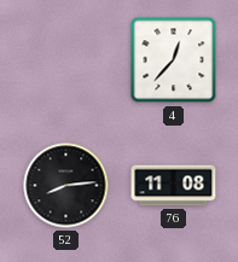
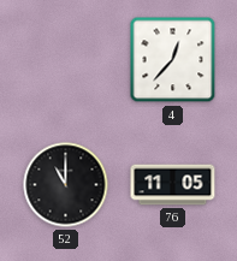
52: 8:14 -> 11:00
76: 11:08 -> 11:05
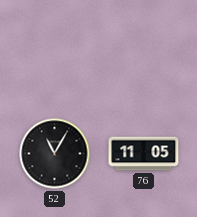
4: 12:37 -> none
52: 11:00 -> 11:05
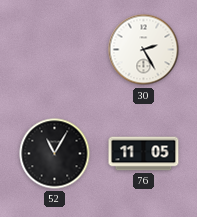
30: none -> 2:25
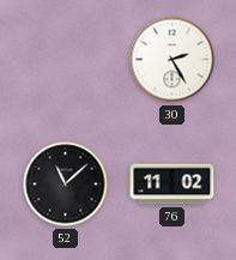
52: 11:05 -> 11:08
76: 11:05 -> 11:02
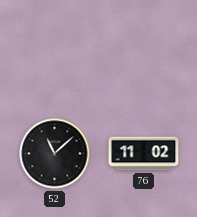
30: 2:25 -> none
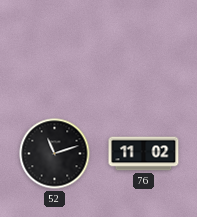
52: 11:08 -> 11:12
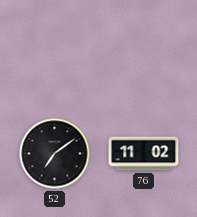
52: 11:12 -> 7:09
